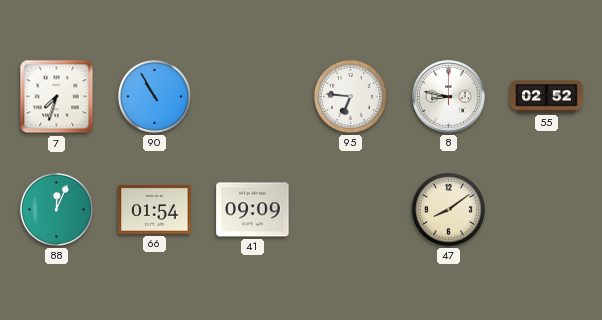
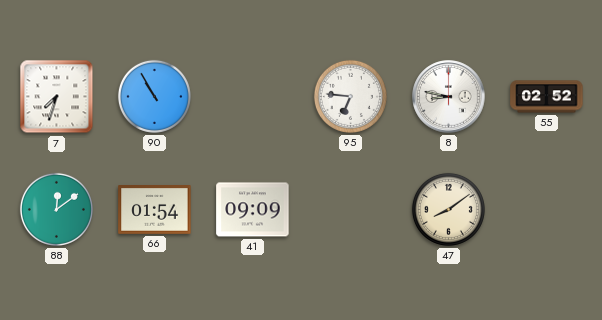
88: 12:04 -> 12:09
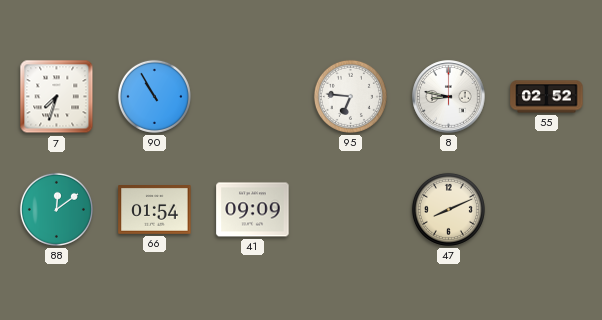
47: 8:09 -> 8:11
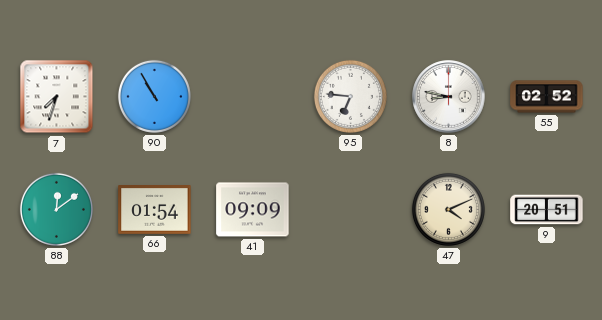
47: 8:11 -> 4:11
9: none -> 20:51
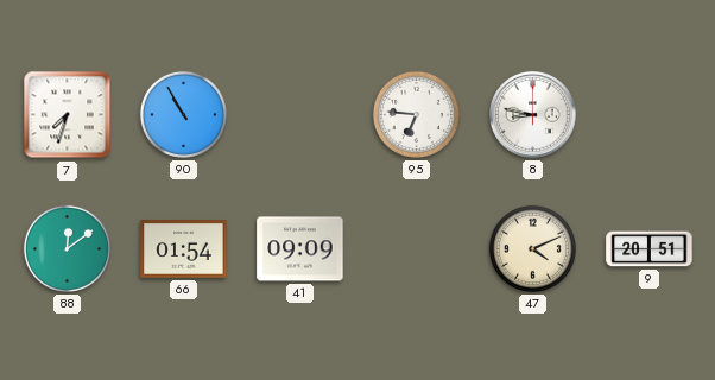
55: 02:52 -> none
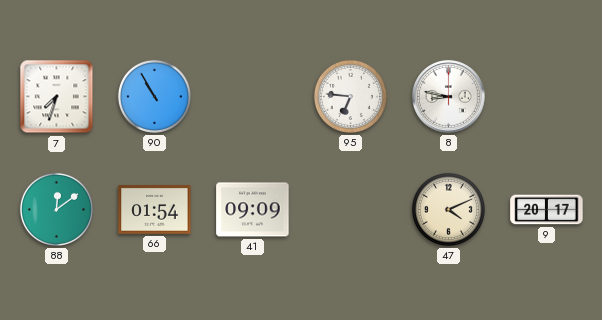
9: 20:51 -> 20:17
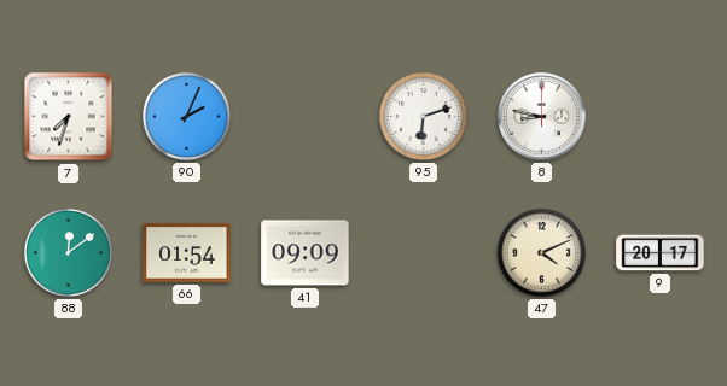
90: 10:55 -> 2:04
95: 6:46 -> 6:12
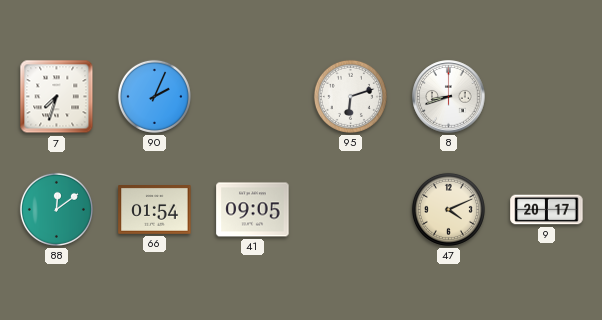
8: 8:47 -> 8:42
41: 09:09 -> 09:05
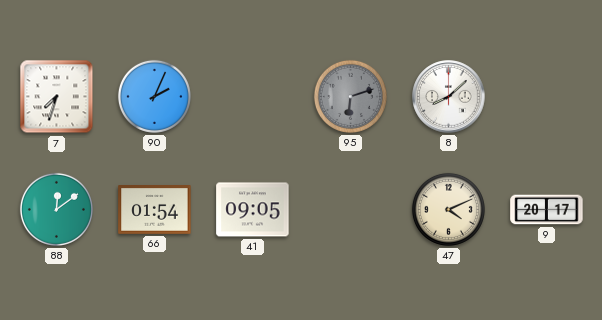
95 dial: white -> grey
8: 8:42 -> 8:08
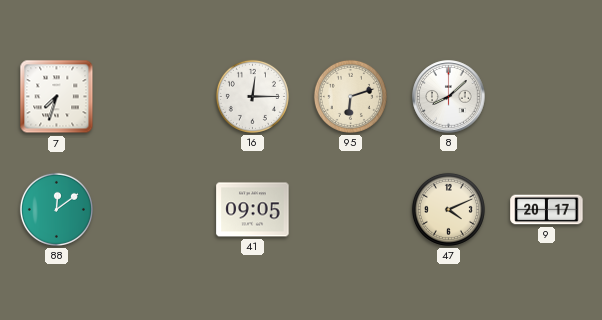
90: 2:04 -> none
16: none -> 12:15
95 dial: grey -> cream
66: 01:54 -> none
